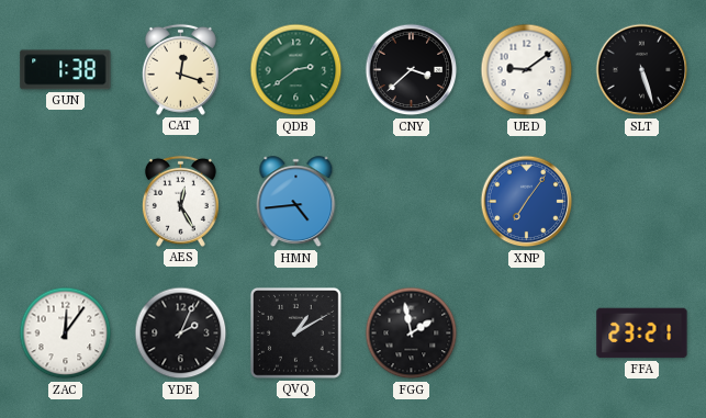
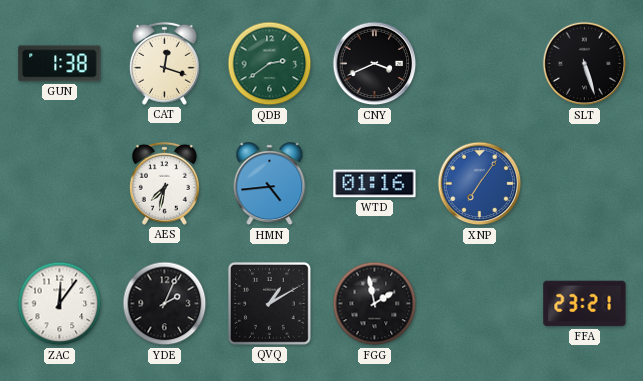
CNY: 3:38 -> 3:41
UED: 9:09 -> none
AES: 12:25 -> 7:32
WTD: none -> 01:16
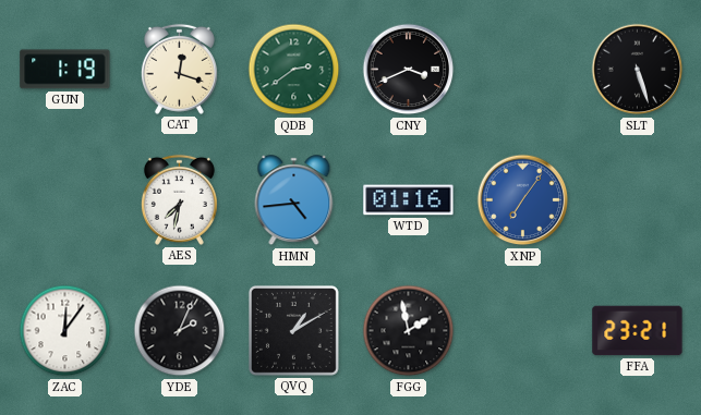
GUN: 1:38 -> 1:19
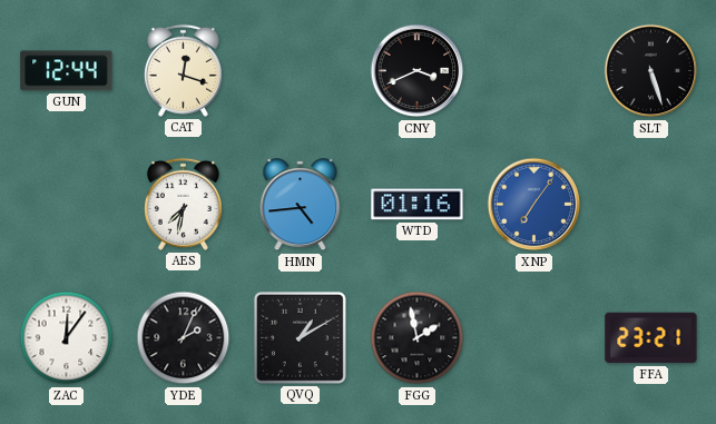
GUN: 1:19 -> 12:44
QDB: 2:39 -> none
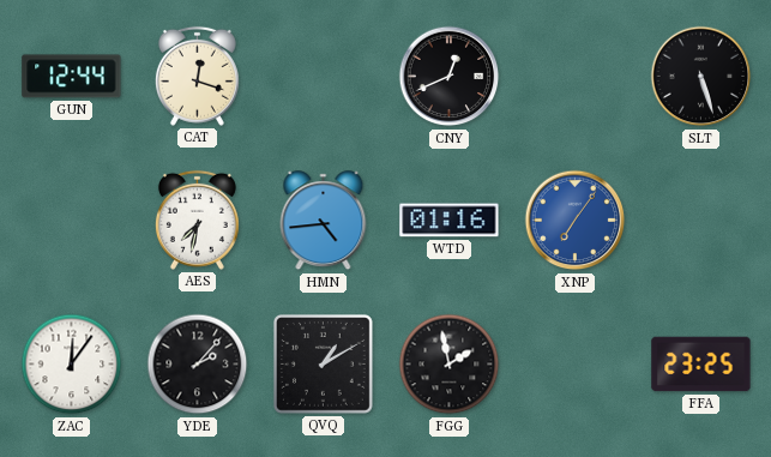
CNY: 3:41 -> 12:41
YDE: 2:04 -> 2:07
FFA: 23:21 -> 23:25
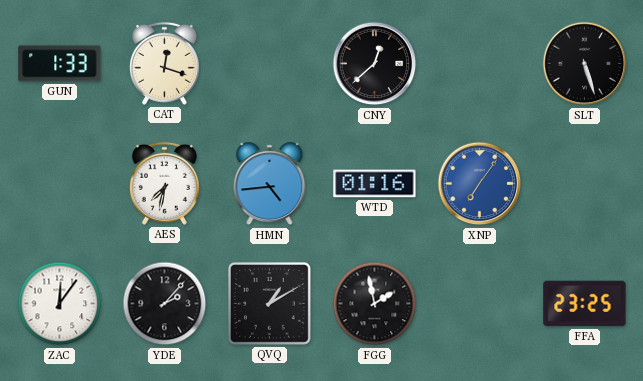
GUN: 12:44 -> 1:33
CNY: 12:41 -> 12:38
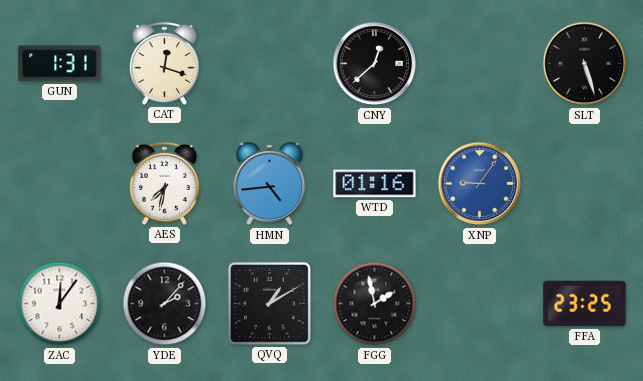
GUN: 1:33 -> 1:31
XNP: 7:06 -> 9:06
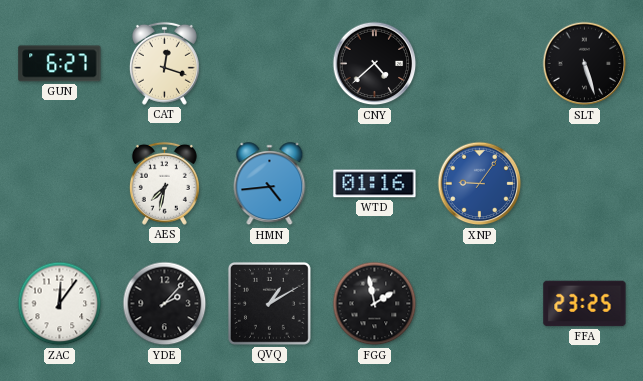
GUN: 1:31 -> 6:27
CNY: 12:38 -> 4:38
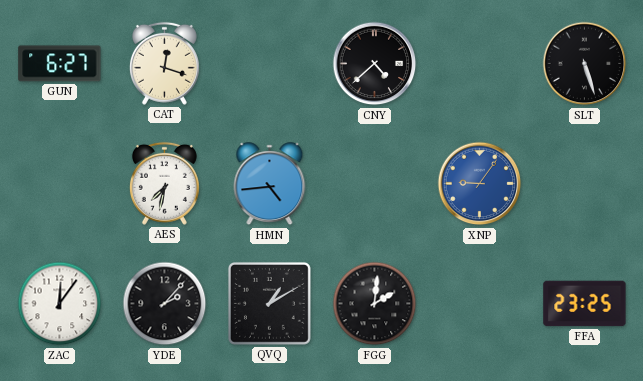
WTD: 01:16 -> none
FGG: 1:58 -> 2:01
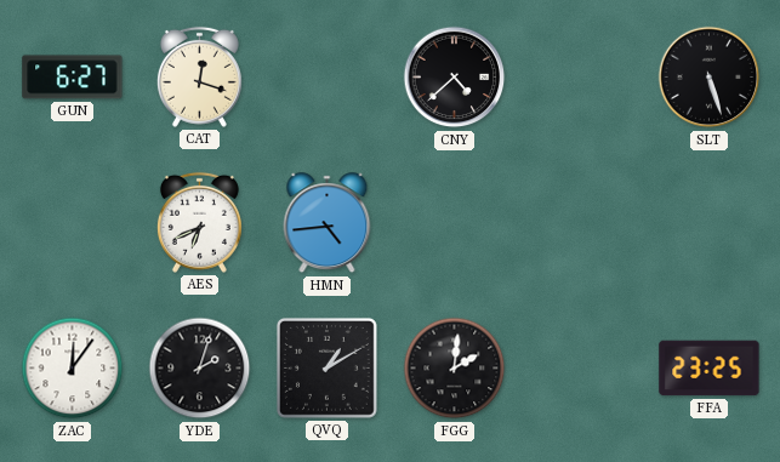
AES: 7:32 -> 6:41
XNP: 9:06 -> none
YDE: 2:07 -> 2:03
